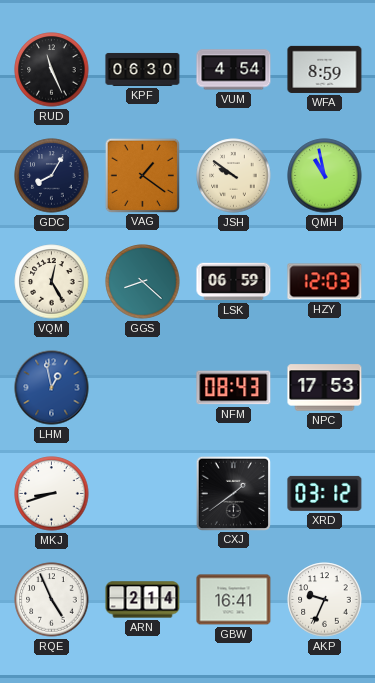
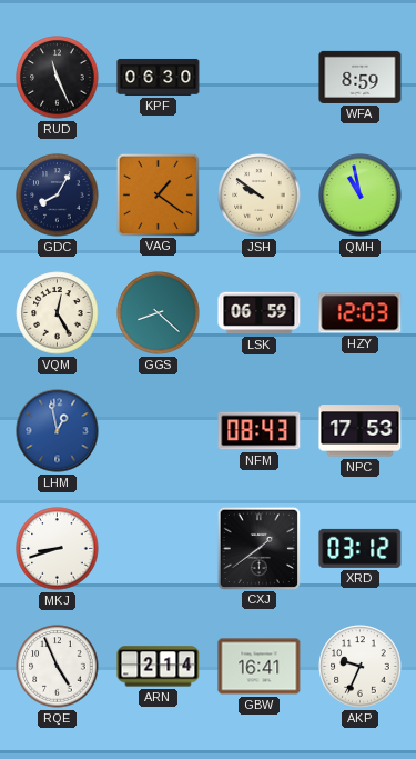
VUM: 4:54 -> none
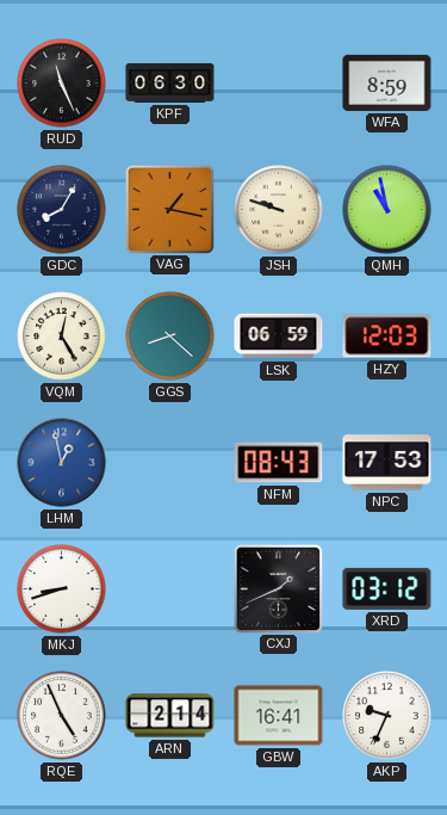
VAG: 1:21 -> 1:17
JSH: 9:51 -> 9:48
CXJ: 1:39 -> 1:41
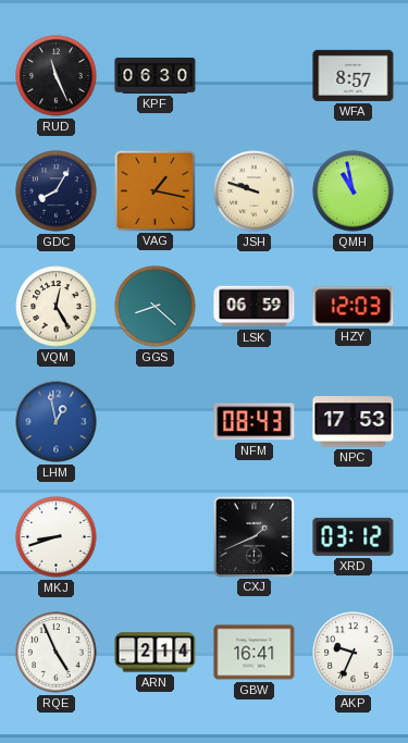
WFA: 8:59 -> 8:57
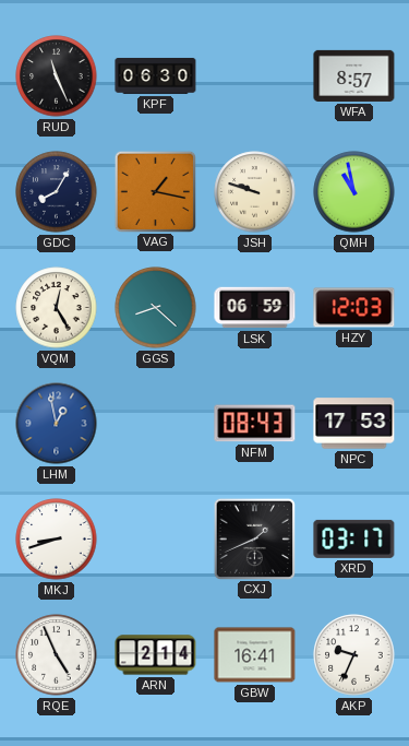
XRD: 03:12 -> 03:17
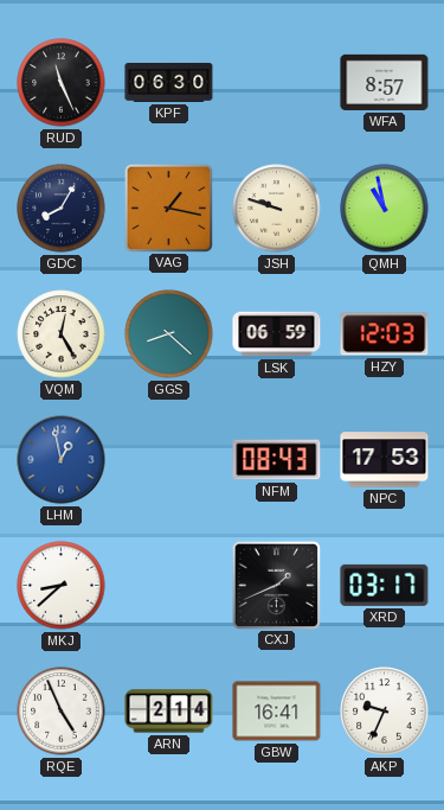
MKJ: 8:42 -> 8:38
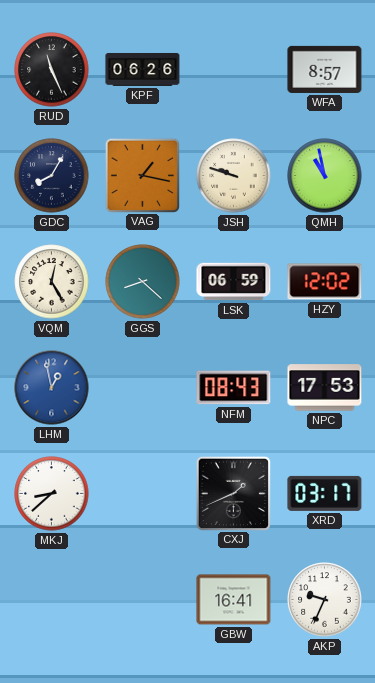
KPF: 06:30 -> 06:26
HZY: 12:03 -> 12:02
RQE: 4:56 -> none
ARN: 2:14 -> none
